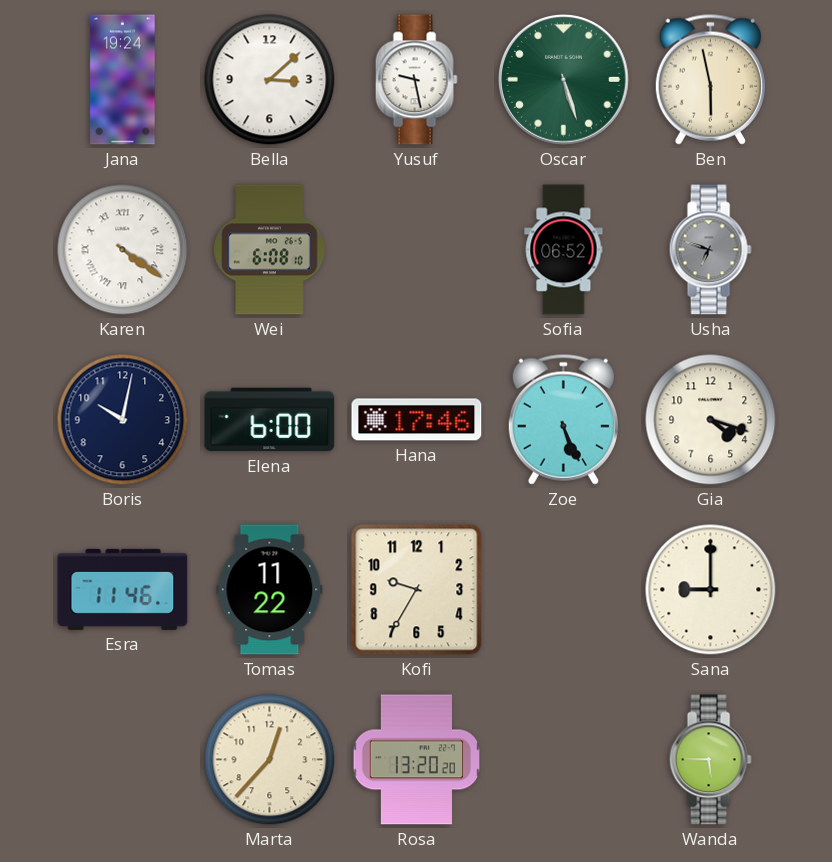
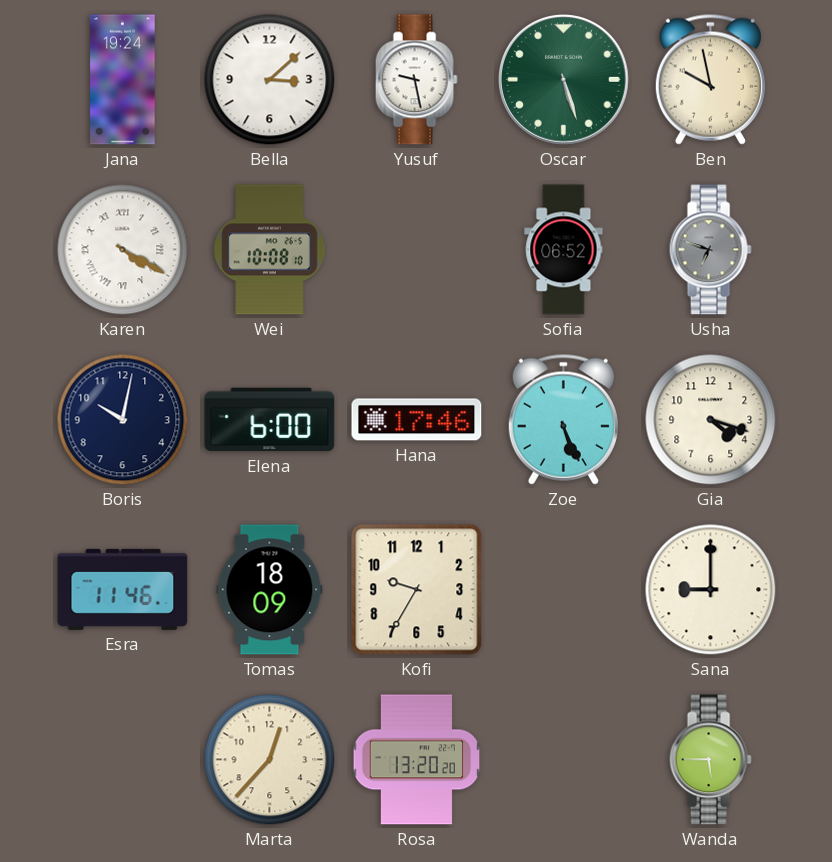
Ben: 5:58 -> 9:58
Karen: 4:21 -> 4:20
Wei: 6:08 -> 10:08
Tomas: 11:22 -> 18:09
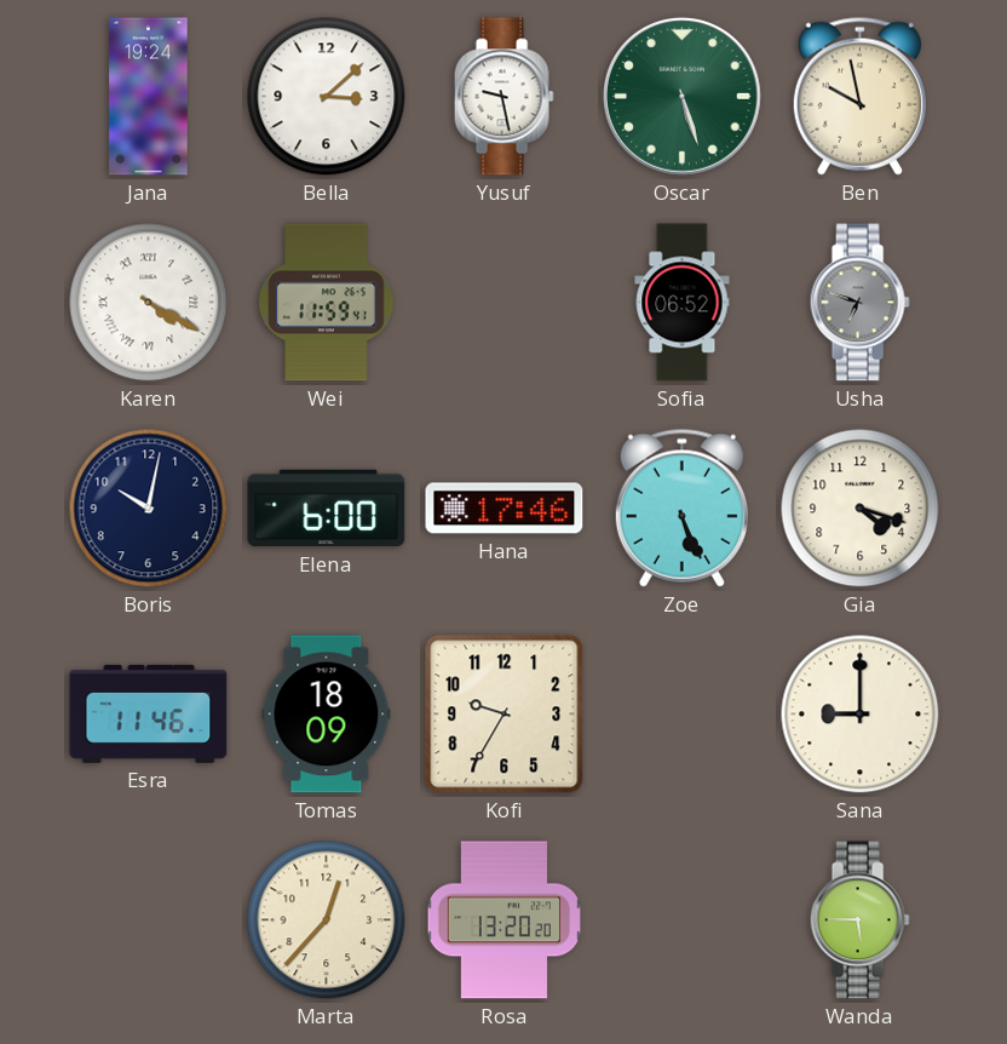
Wei: 10:08 -> 11:59
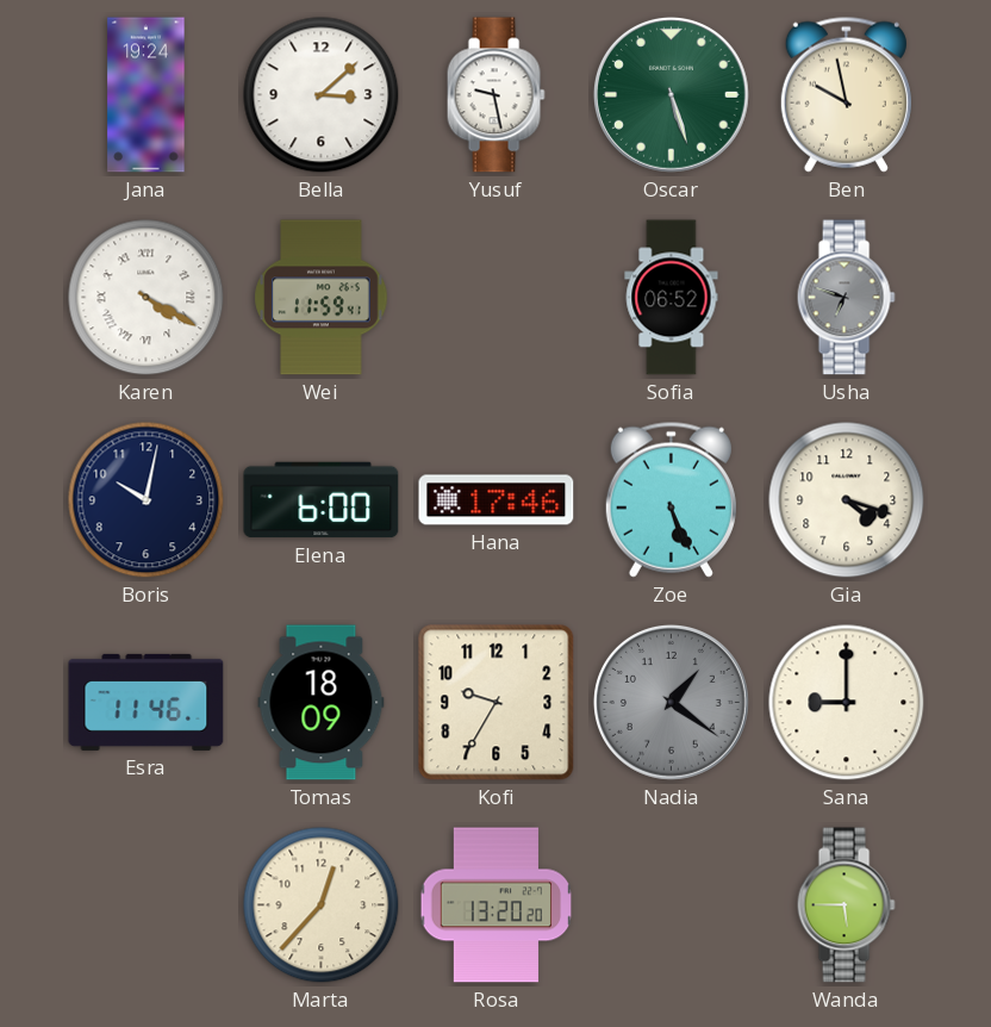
Nadia: none -> 1:21
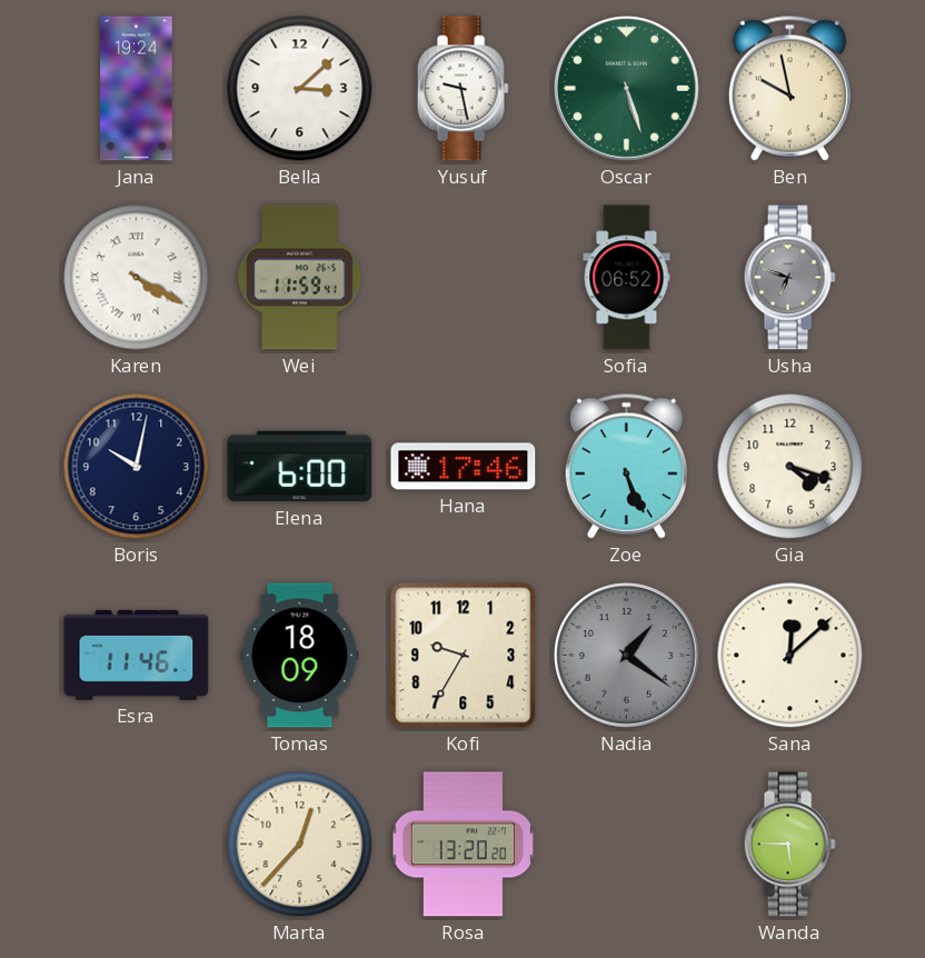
Sana: 9:00 -> 12:08
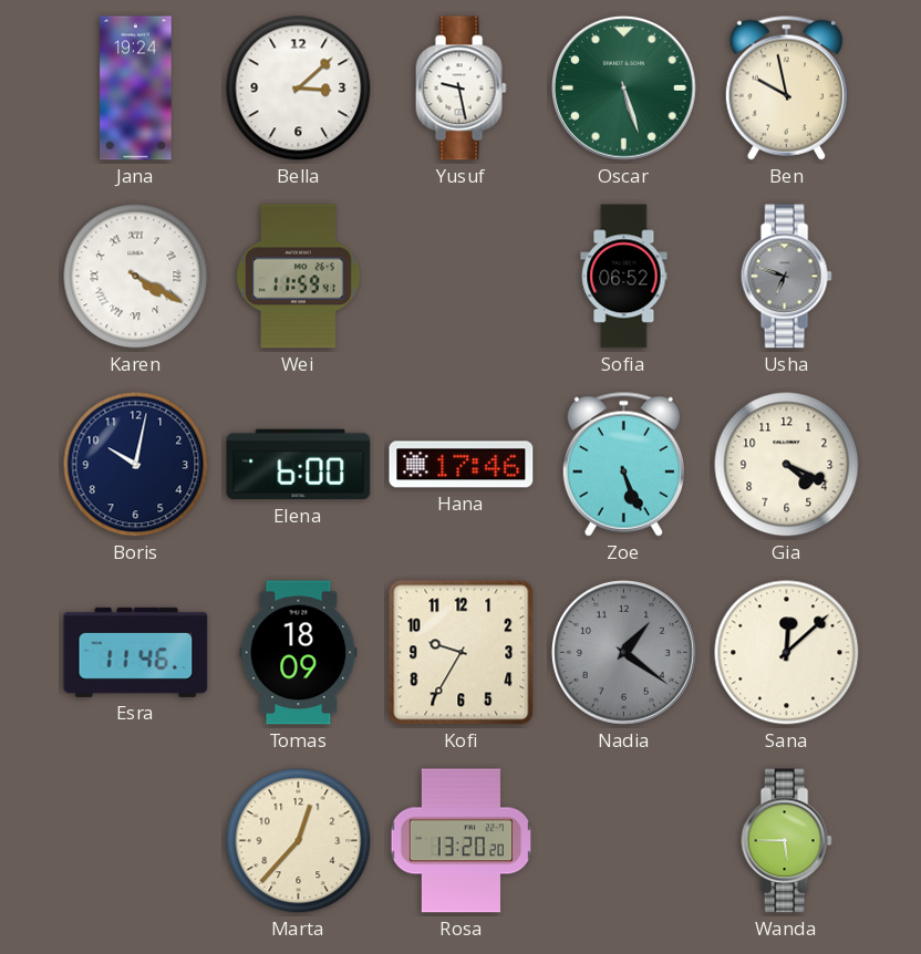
Gia: 4:18 -> 4:19
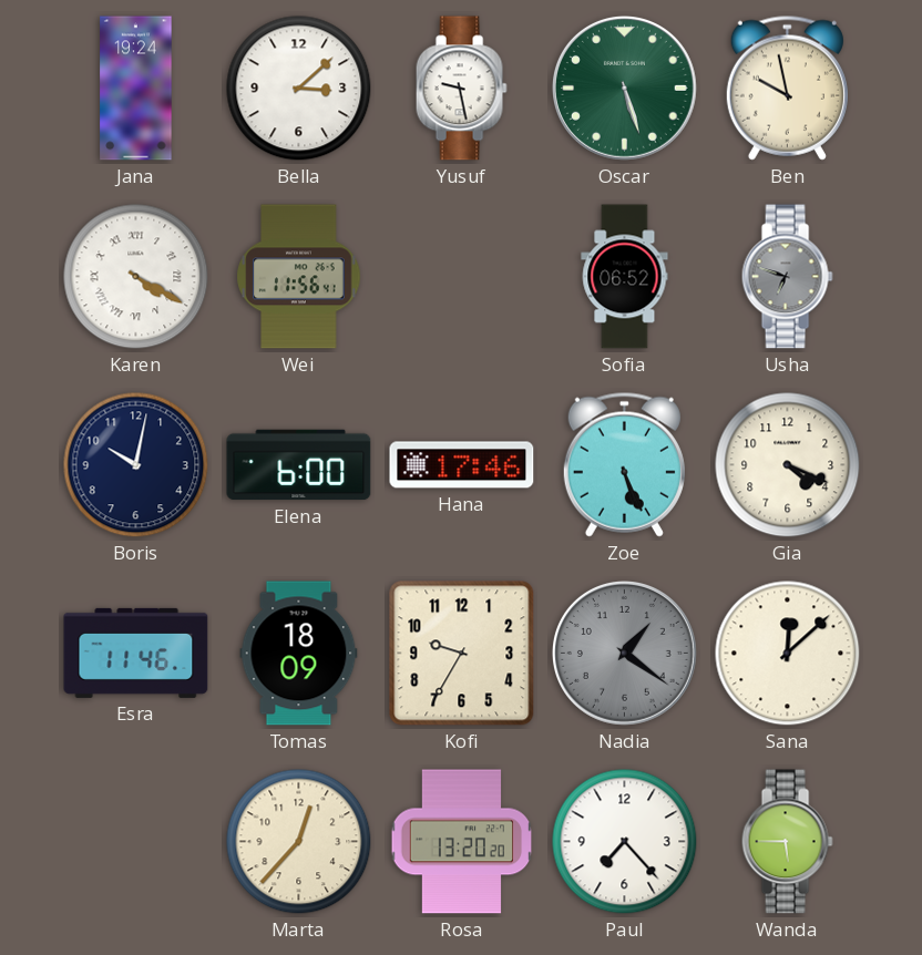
Wei: 11:59 -> 11:56
Paul: none -> 7:23
